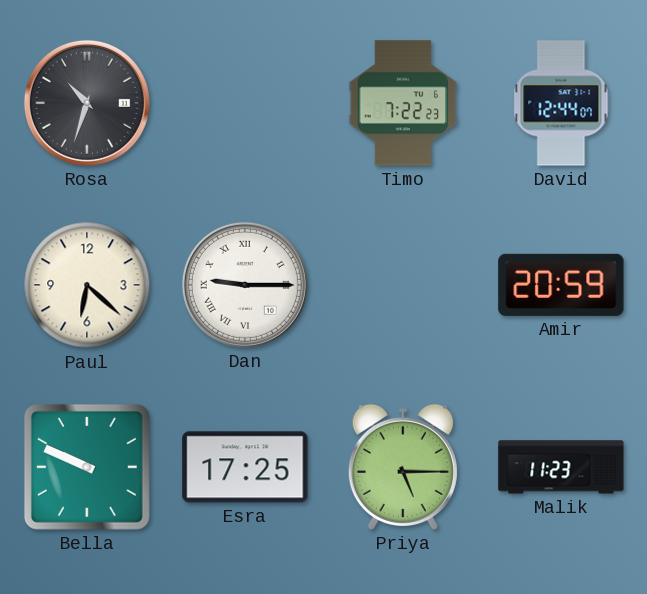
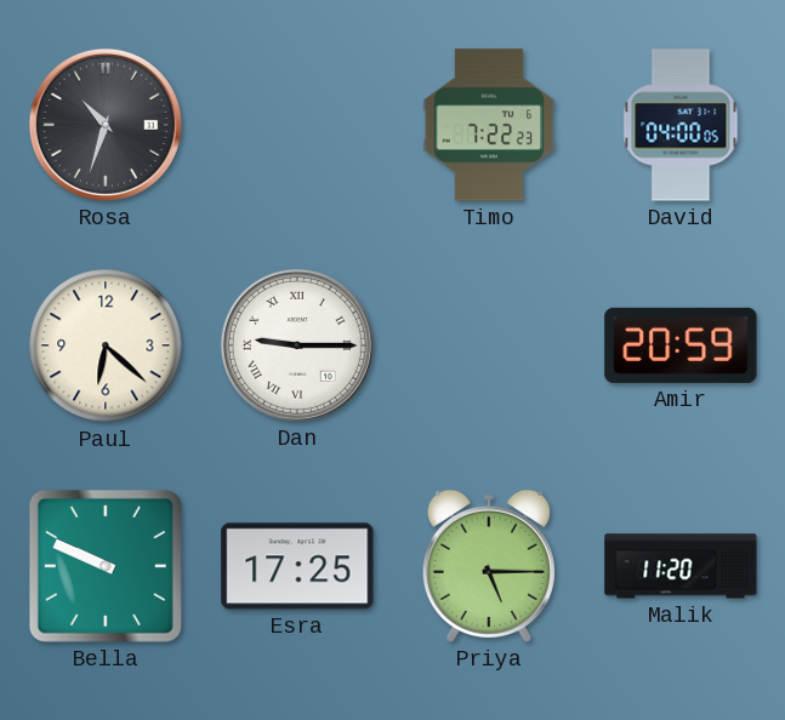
David: 12:44 -> 04:00
Malik: 11:23 -> 11:20
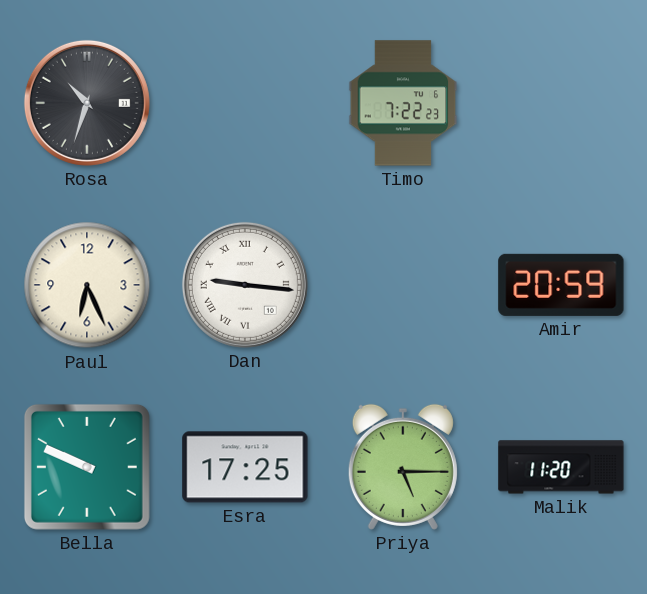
David: 04:00 -> none
Paul: 6:22 -> 6:26
Dan: 9:15 -> 9:16
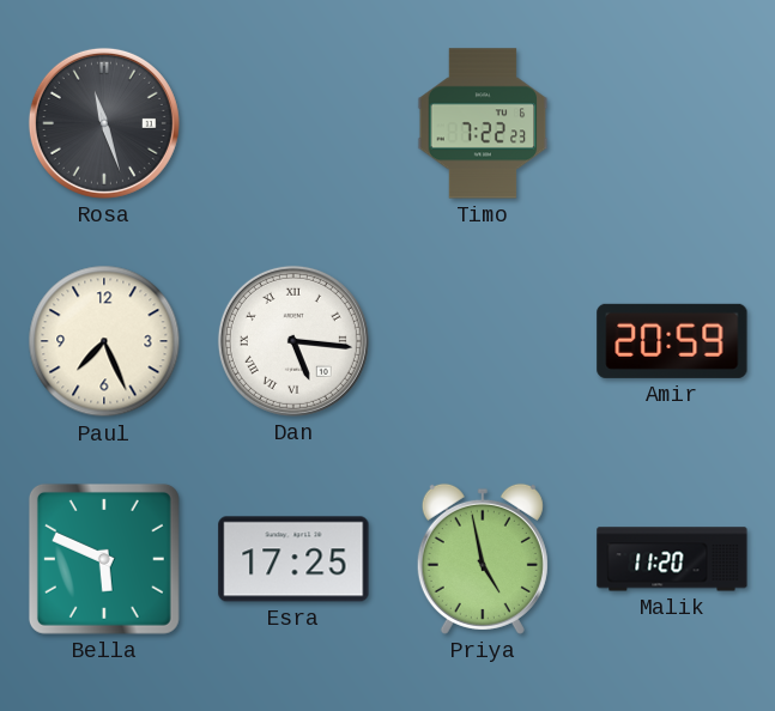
Rosa: 10:33 -> 11:27
Paul: 6:26 -> 7:26
Dan: 9:16 -> 5:16
Bella: 9:49 -> 5:49
Priya: 5:15 -> 4:58
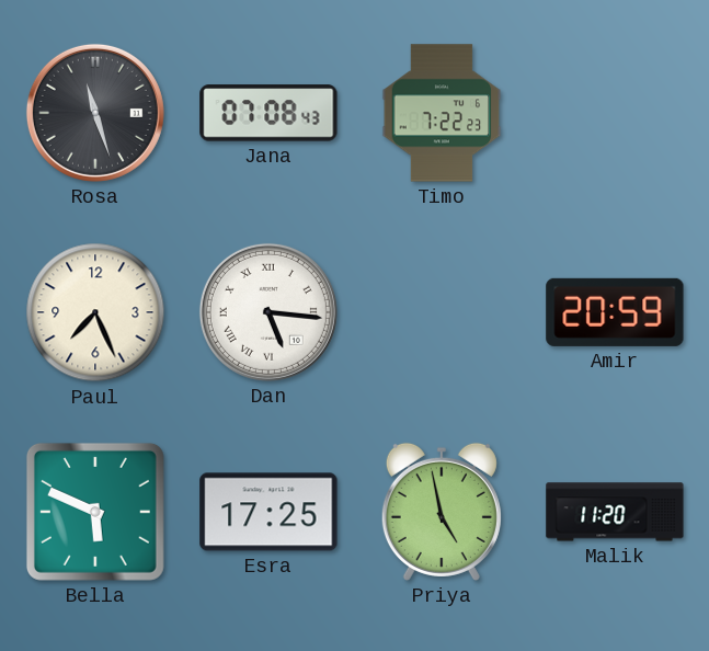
Jana: none -> 07:08
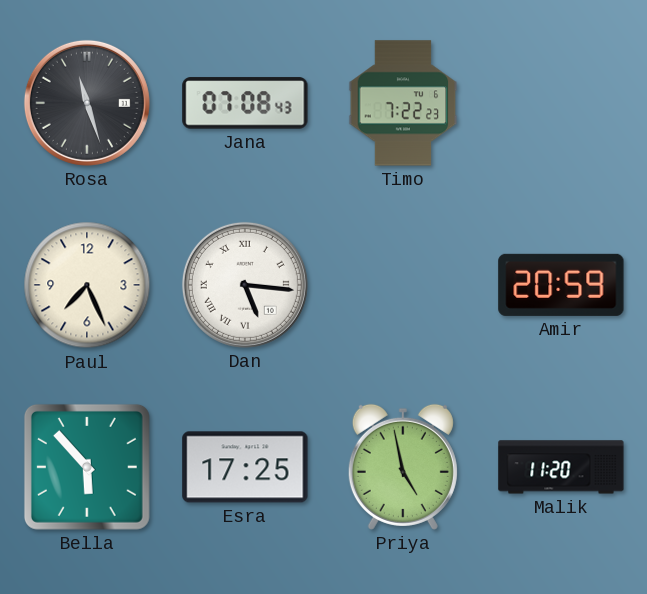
Bella: 5:49 -> 5:53
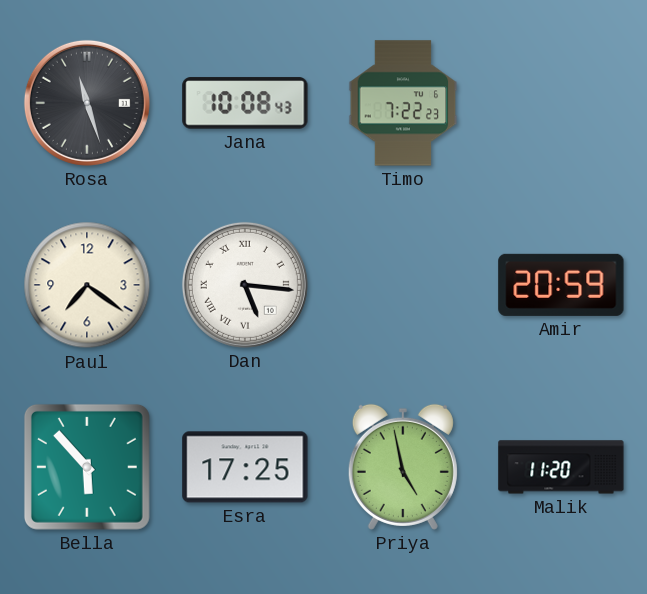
Jana: 07:08 -> 10:08
Paul: 7:26 -> 7:21
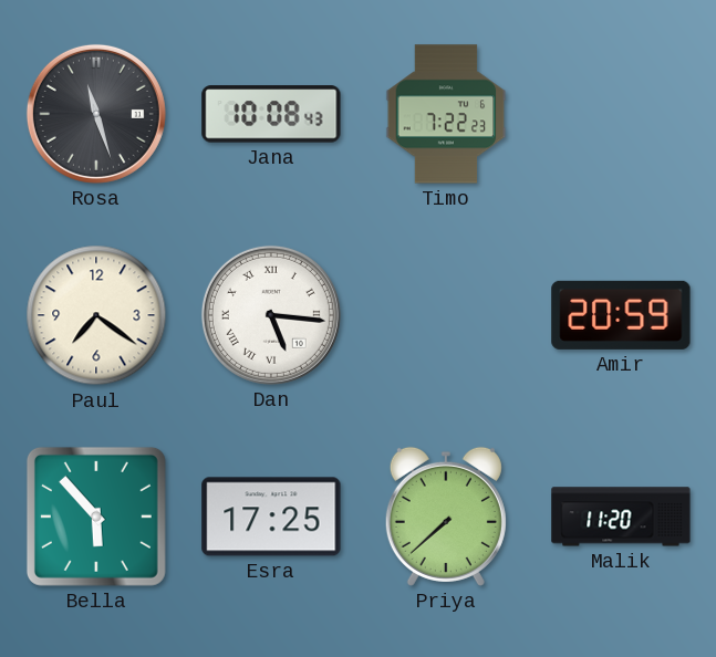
Priya: 4:58 -> 7:38
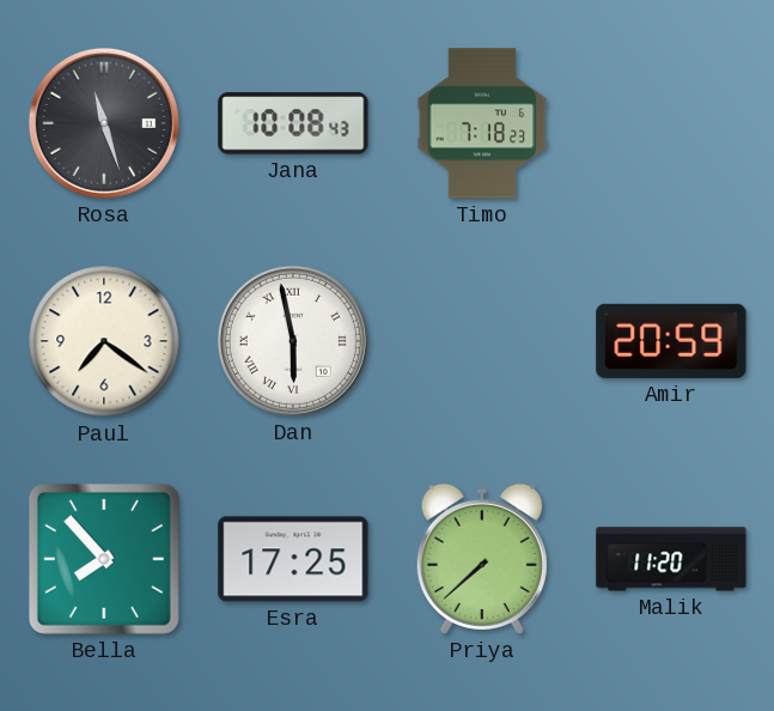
Timo: 7:22 -> 7:18
Dan: 5:16 -> 5:58
Bella: 5:53 -> 7:53
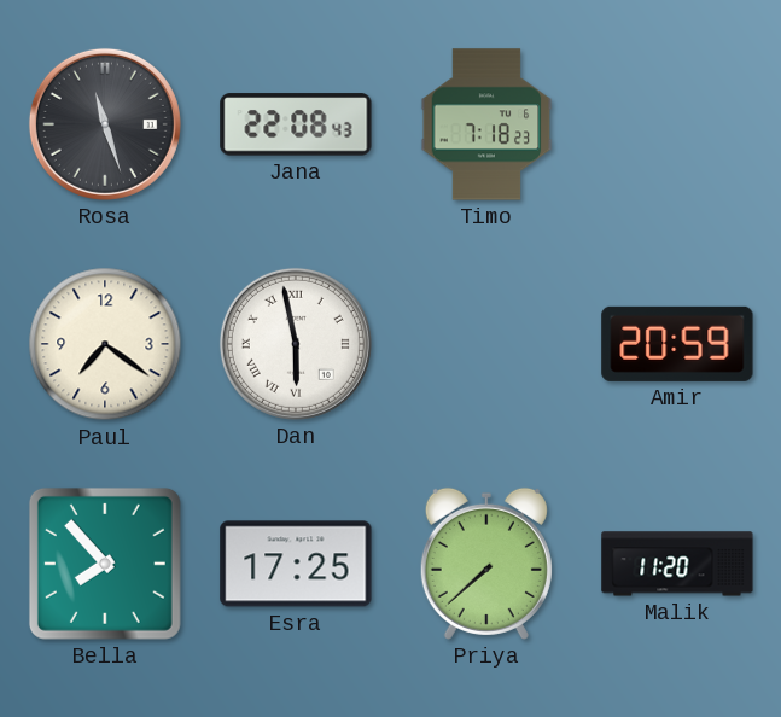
Jana: 10:08 -> 22:08
